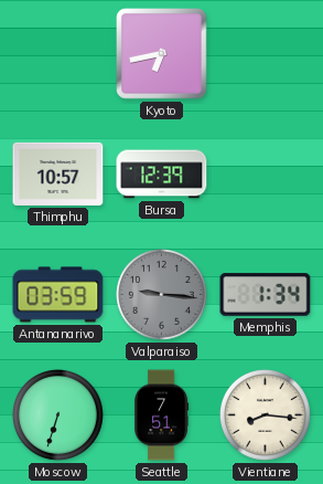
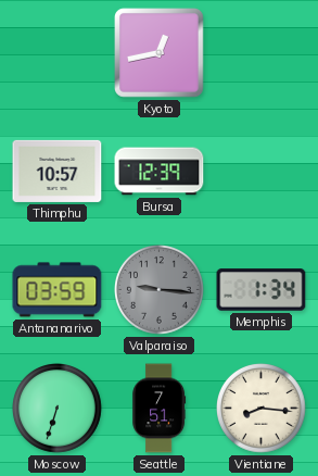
Kyoto: 6:43 -> 12:43
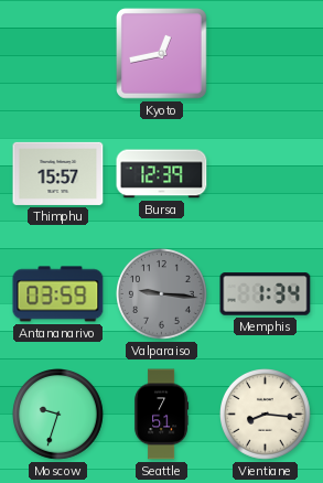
Thimphu: 10:57 -> 15:57
Moscow: 6:33 -> 9:33
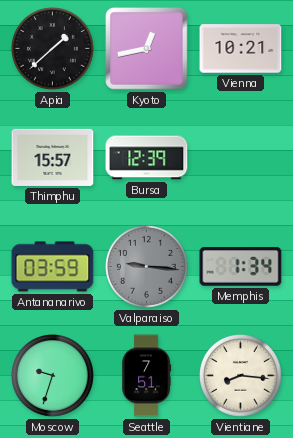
Apia: none -> 1:38
Vienna: none -> 10:21
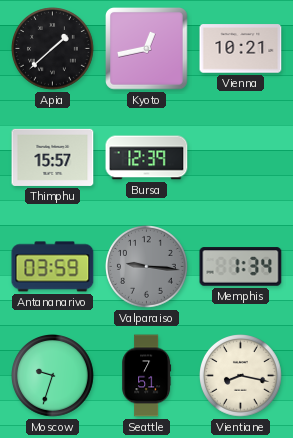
Vientiane: 8:16 -> 8:17
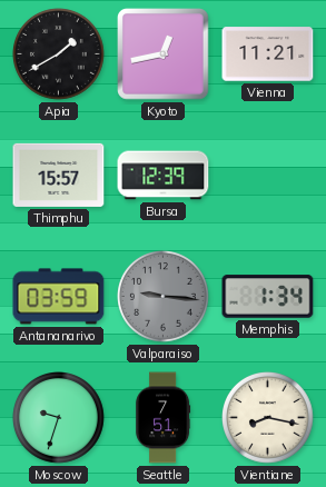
Apia: 1:38 -> 1:40
Vienna: 10:21 -> 11:21
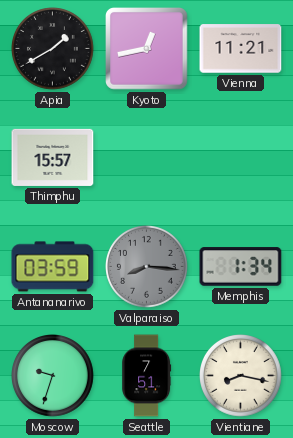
Bursa: 12:39 -> none
Valparaiso: 9:16 -> 8:16
